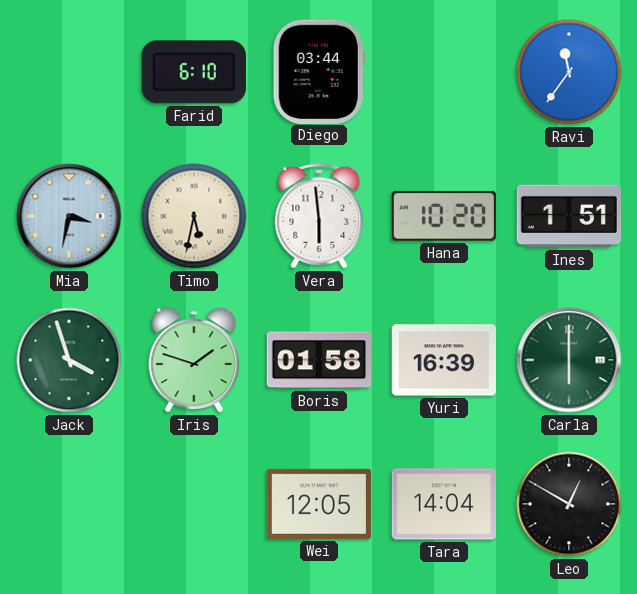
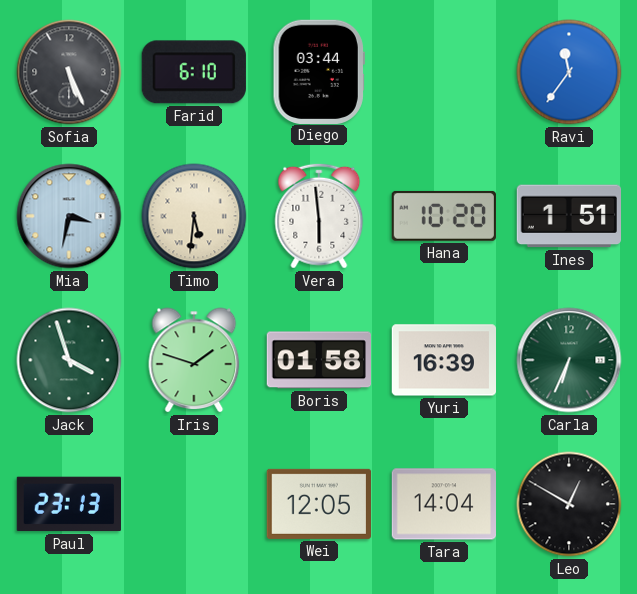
Sofia: none -> 5:26
Timo: 5:32 -> 5:31
Carla: 6:00 -> 6:34
Paul: none -> 23:13
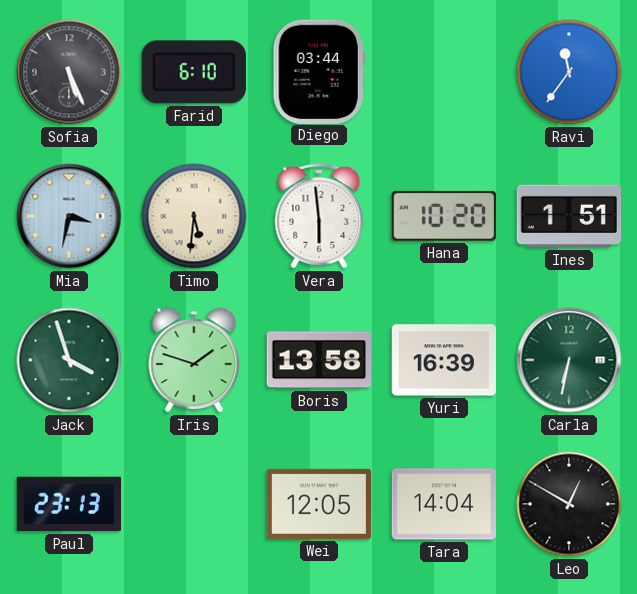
Boris: 01:58 -> 13:58
Carla: 6:34 -> 6:32
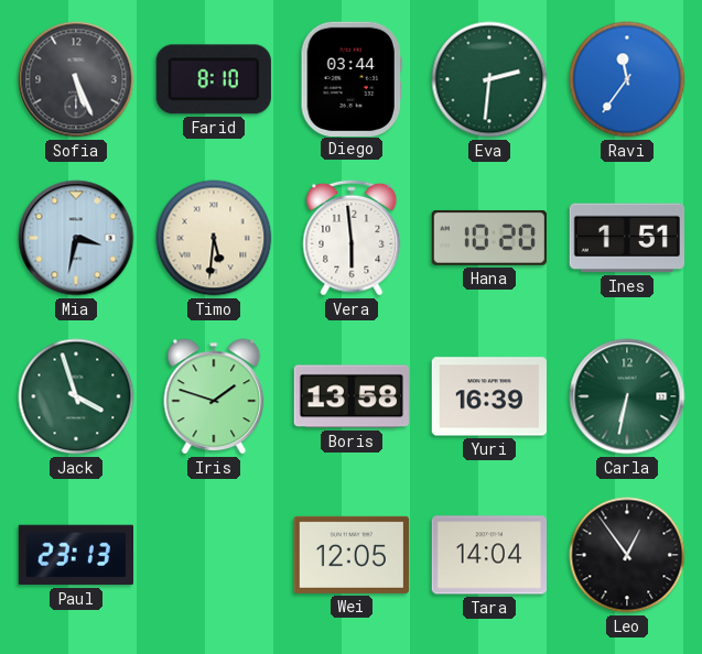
Farid: 6:10 -> 8:10
Eva: none -> 2:31
Leo: 12:50 -> 12:54
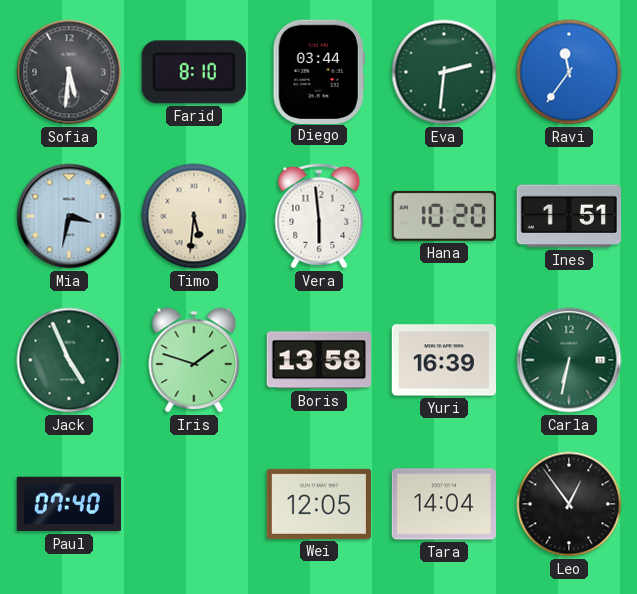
Sofia: 5:26 -> 5:31
Jack: 3:57 -> 4:56
Paul: 23:13 -> 07:40
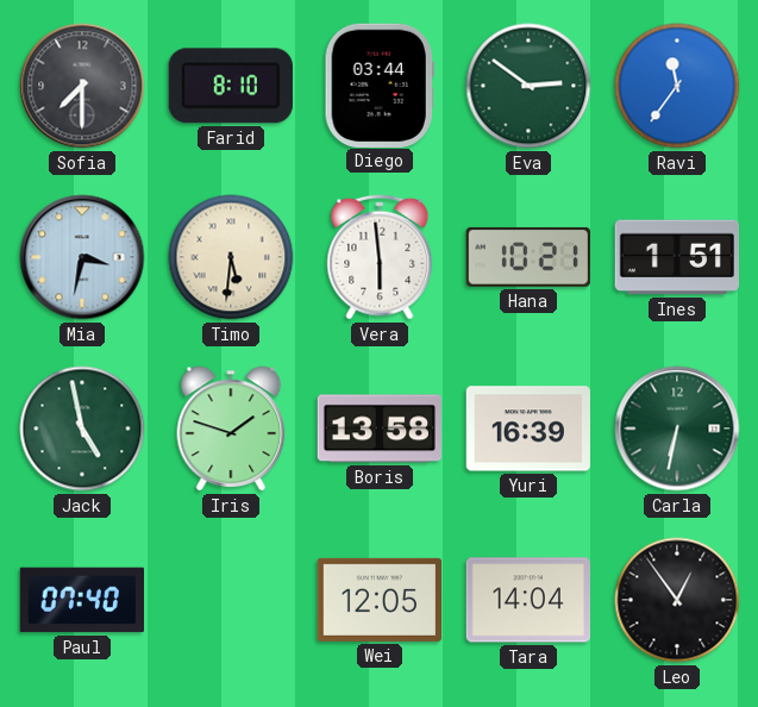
Sofia: 5:31 -> 7:30
Eva: 2:31 -> 2:51
Hana: 10:20 -> 10:21
Jack: 4:56 -> 4:58
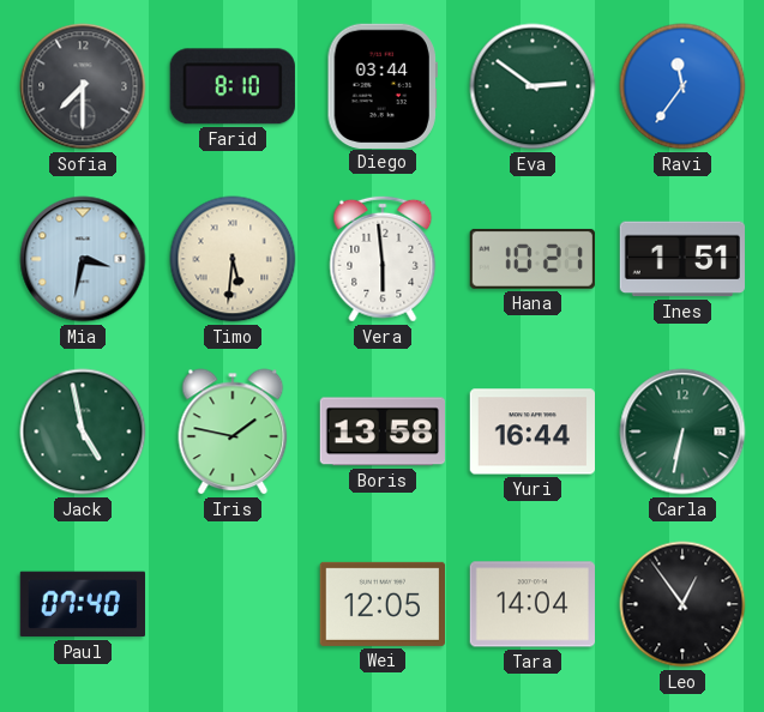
Iris: 1:48 -> 1:47
Yuri: 16:39 -> 16:44
